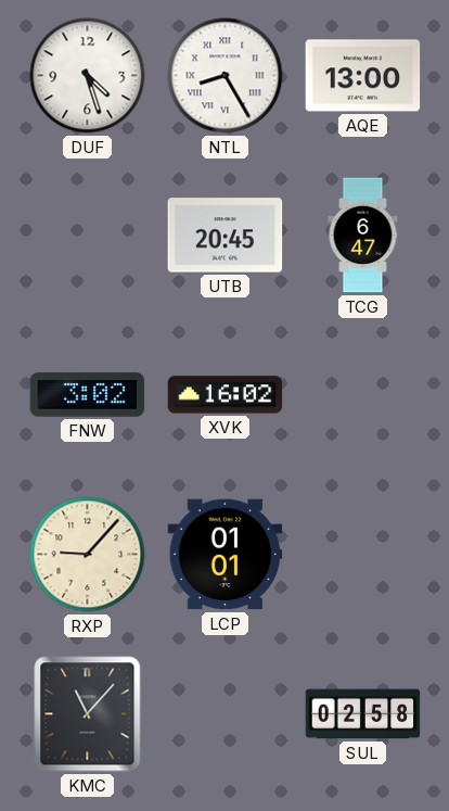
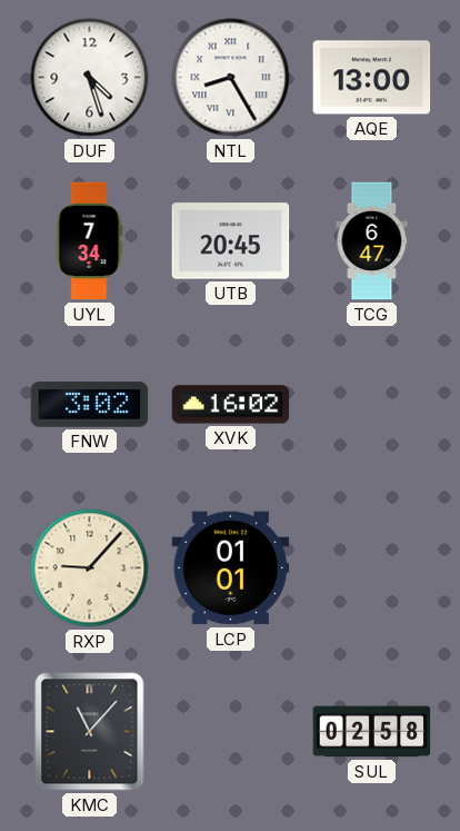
UYL: none -> 7:34
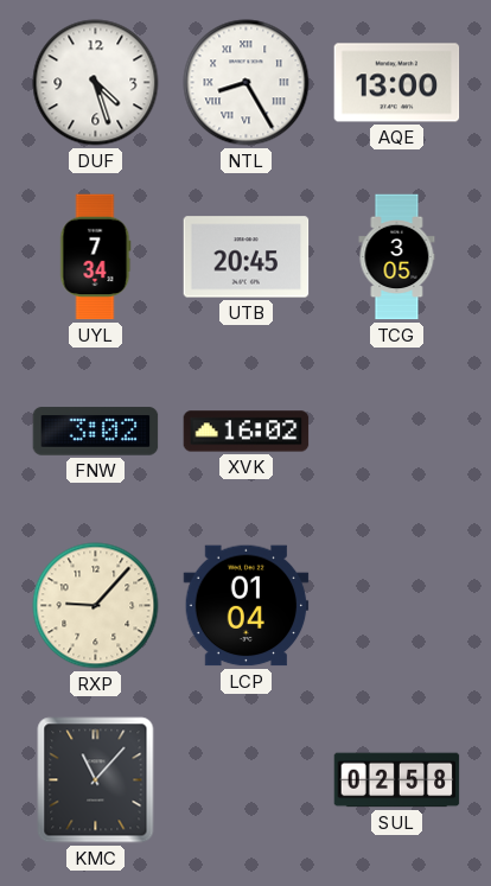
TCG: 6:47 -> 3:05
LCP: 01:01 -> 01:04
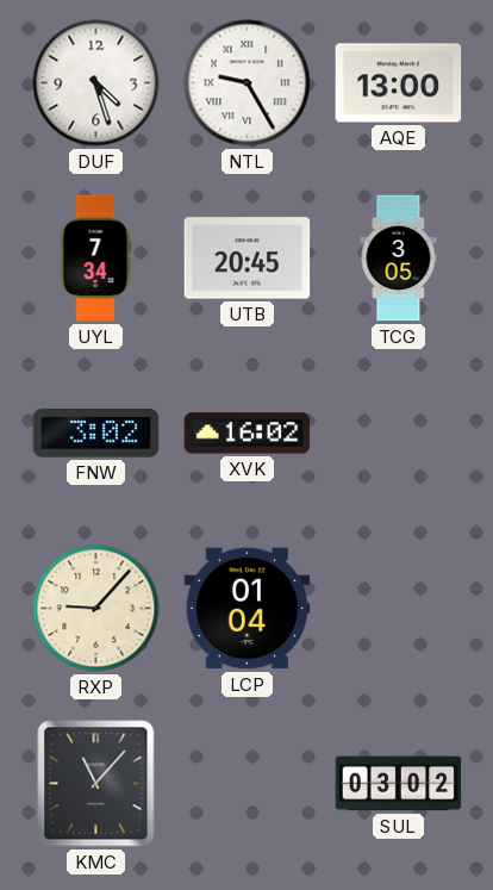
NTL: 8:25 -> 9:25
SUL: 02:58 -> 03:02
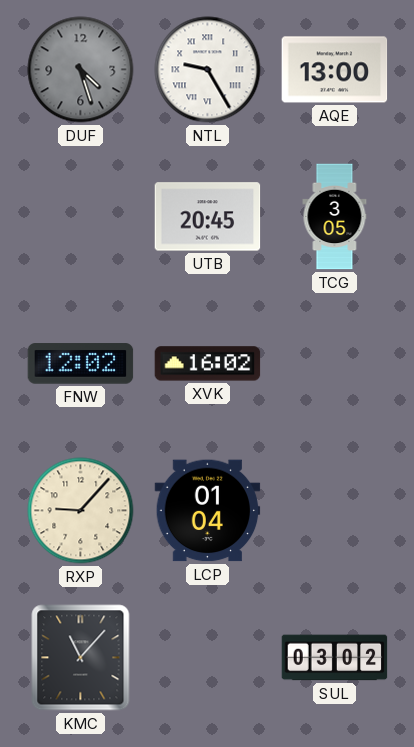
DUF dial: white -> grey
UYL: 7:34 -> none
FNW: 3:02 -> 12:02
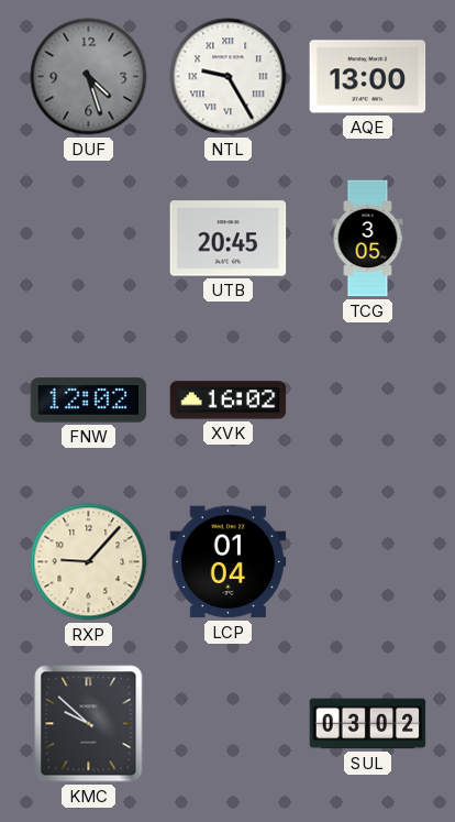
KMC: 11:07 -> 9:52
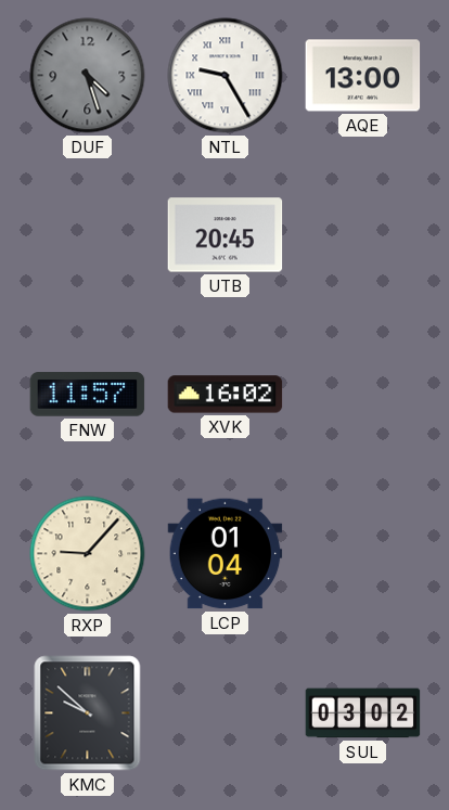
TCG: 3:05 -> none
FNW: 12:02 -> 11:57
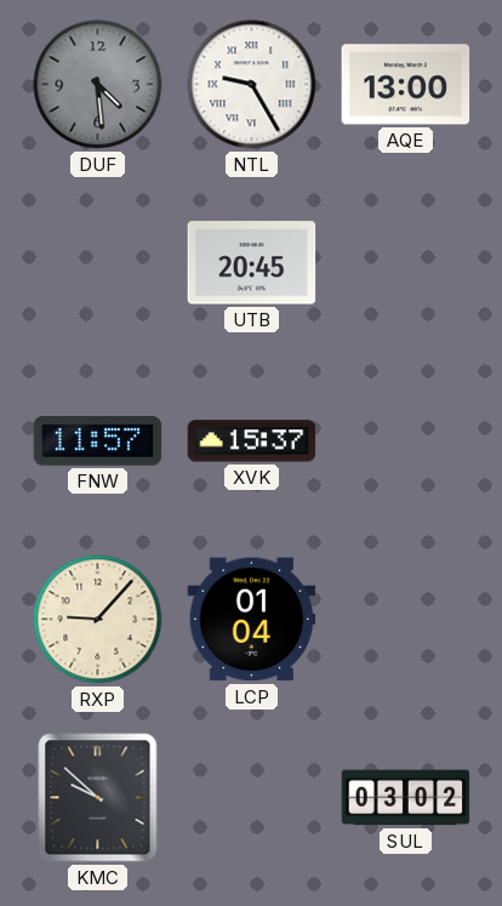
DUF: 4:27 -> 4:29
XVK: 16:02 -> 15:37
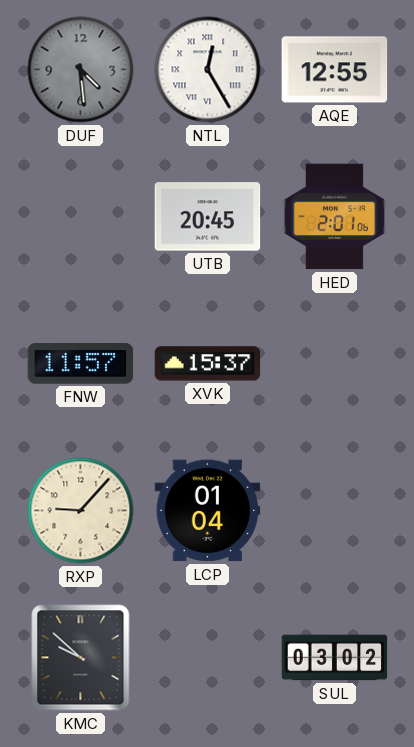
NTL: 9:25 -> 12:25
AQE: 13:00 -> 12:55
HED: none -> 2:01
